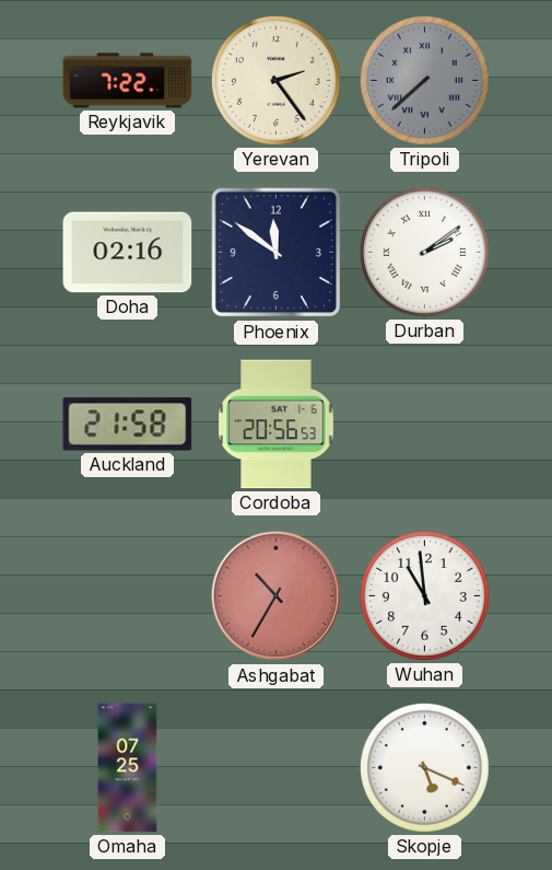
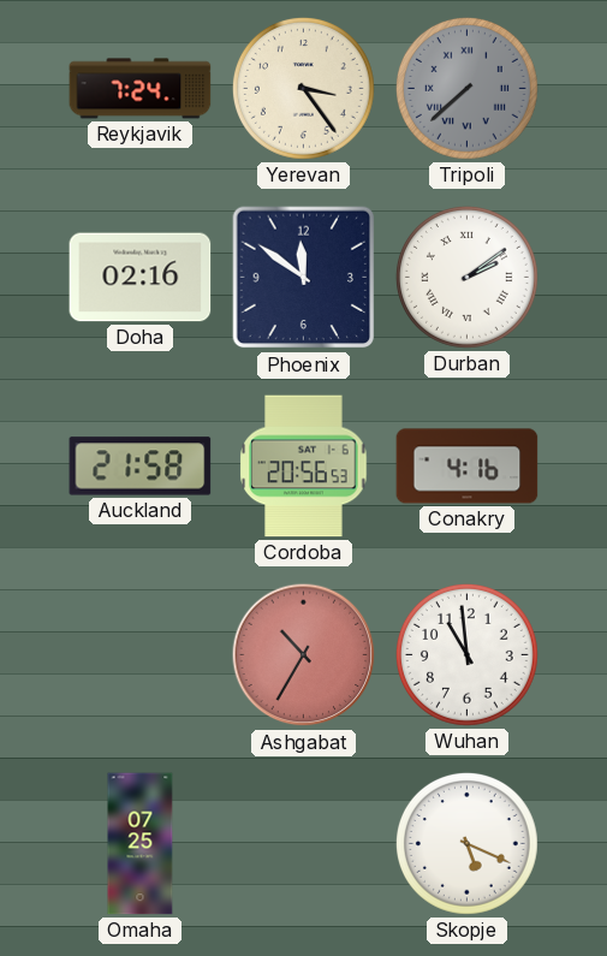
Reykjavik: 7:22 -> 7:24
Yerevan: 2:24 -> 3:24
Conakry: none -> 4:16
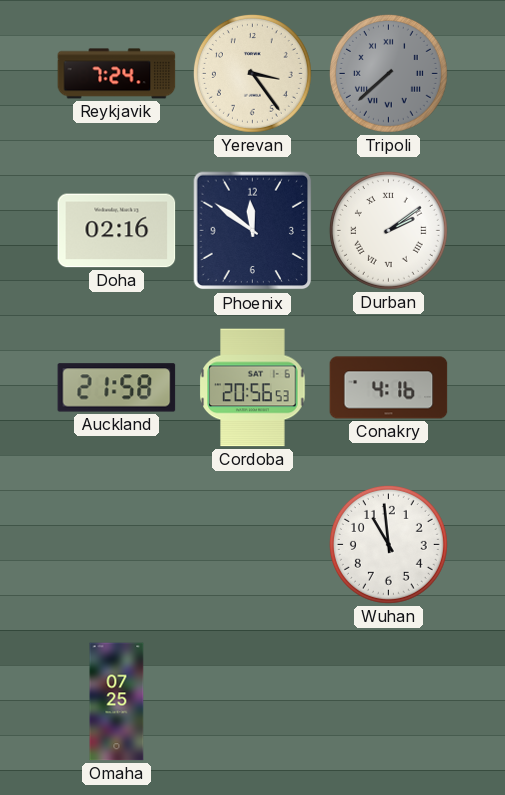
Ashgabat: 10:35 -> none
Skopje: 5:19 -> none
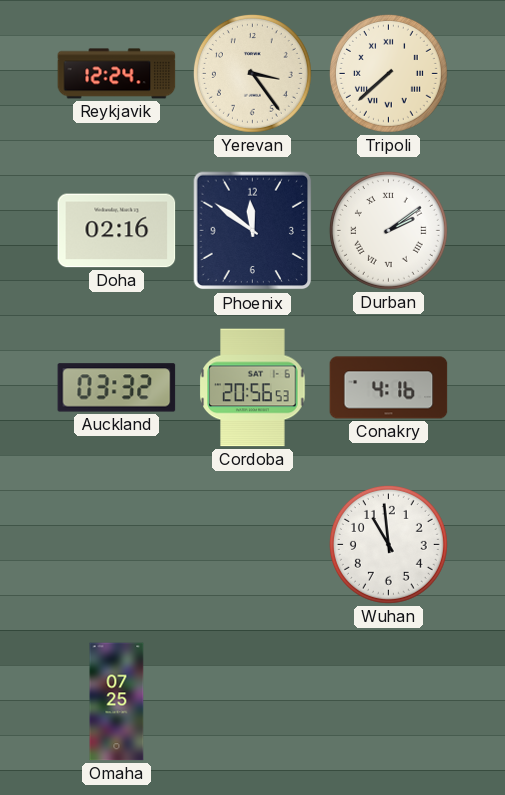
Reykjavik: 7:24 -> 12:24
Tripoli dial: grey -> cream
Auckland: 21:58 -> 03:32
